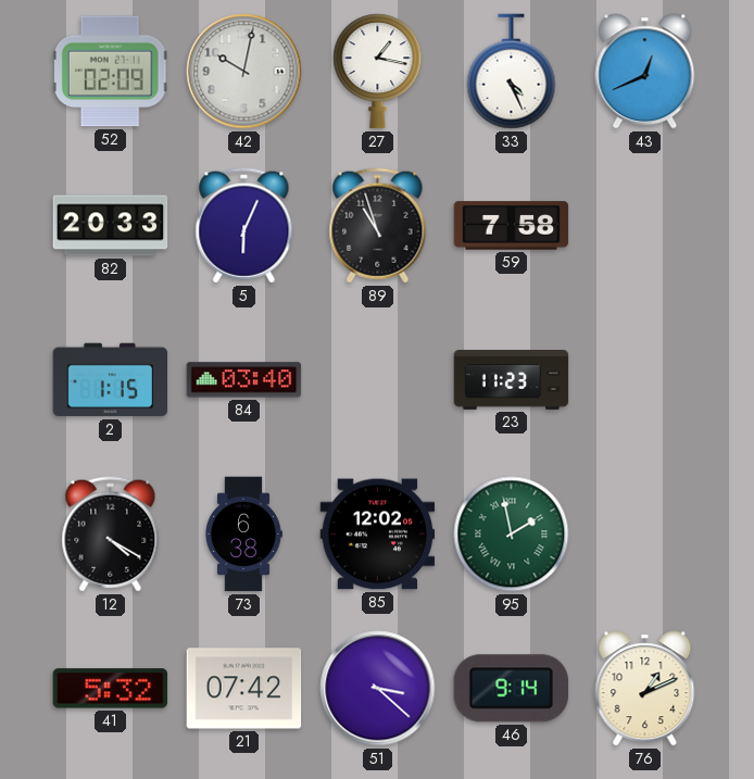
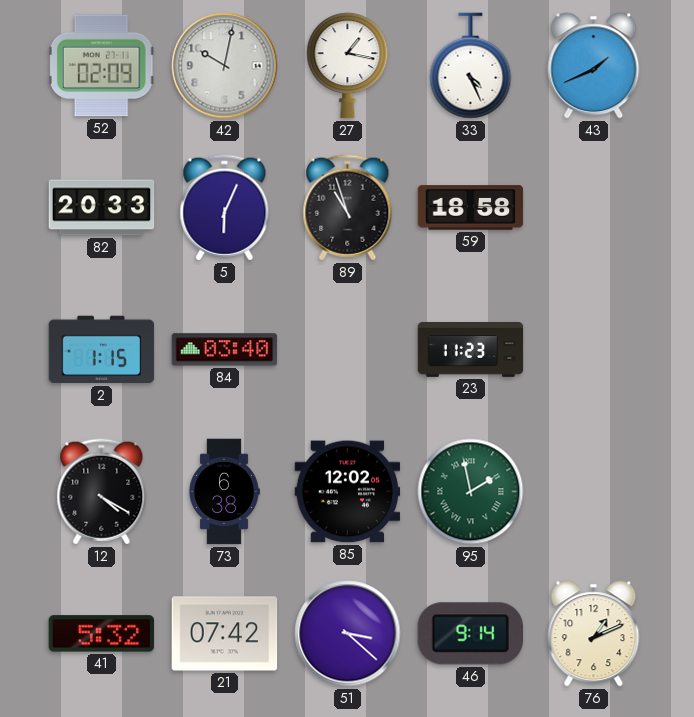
43: 12:41 -> 1:41
59: 7:58 -> 18:58
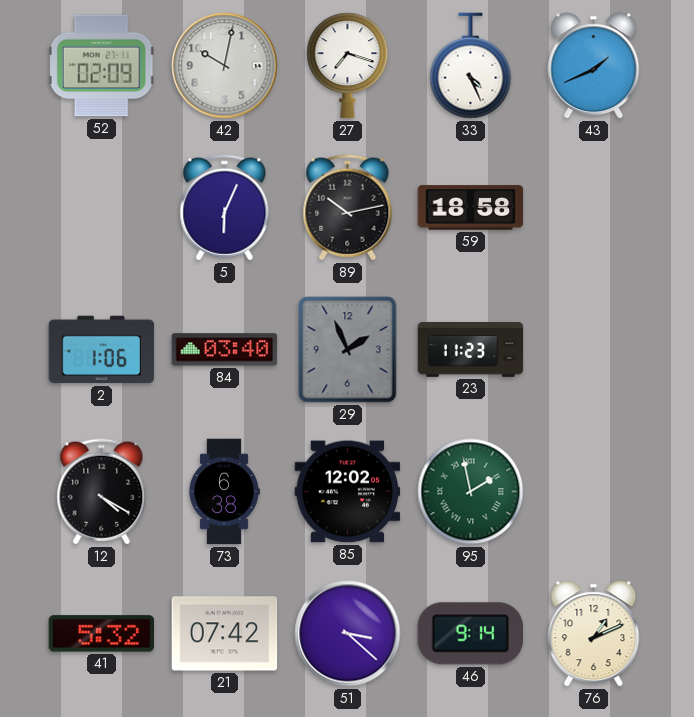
27: 1:17 -> 7:18
82: 20:33 -> none
89: 10:57 -> 10:13
2: 1:15 -> 1:06
29: none -> 1:56
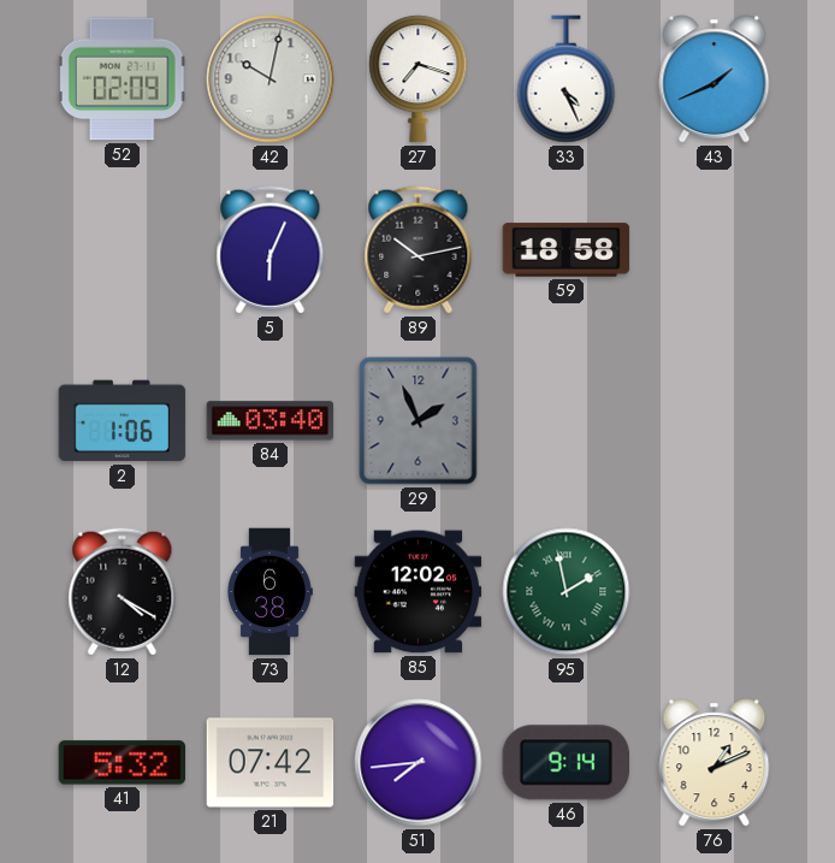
23: 11:23 -> none
51: 3:22 -> 7:44
